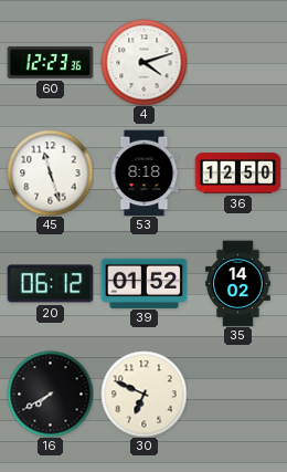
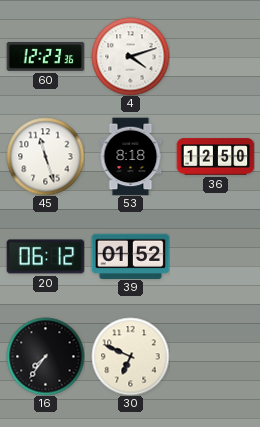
35: 14:02 -> none
16: 7:40 -> 7:36
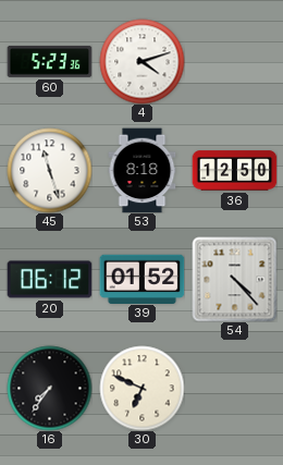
60: 12:23 -> 5:23
54: none -> 4:23
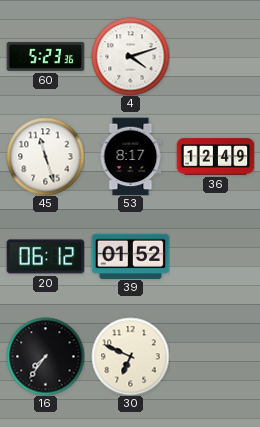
53: 8:18 -> 8:17
36: 12:50 -> 12:49
54: 4:23 -> none
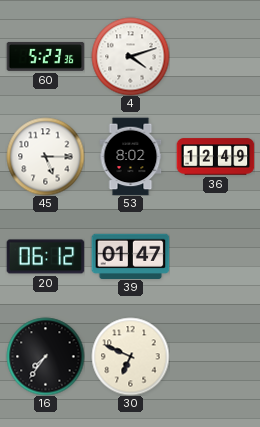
45: 11:27 -> 5:15
53: 8:17 -> 8:02
39: 01:52 -> 01:47
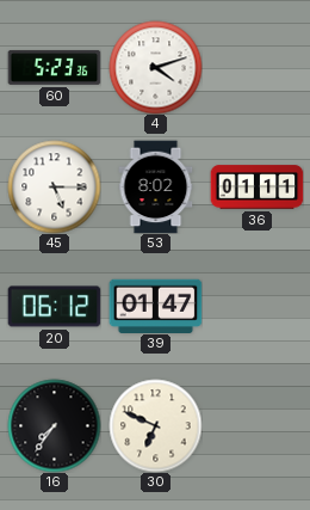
36: 12:49 -> 01:11
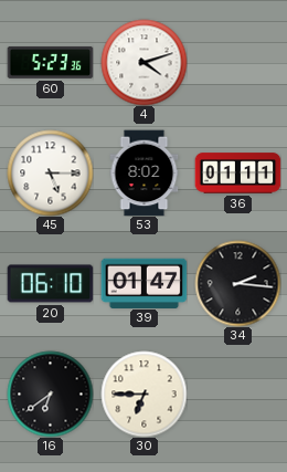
20: 06:12 -> 06:10
34: none -> 2:16
16: 7:36 -> 6:39
30: 6:49 -> 6:45
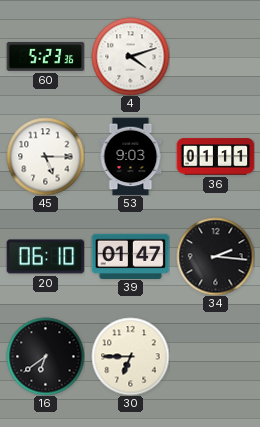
53: 8:02 -> 9:03
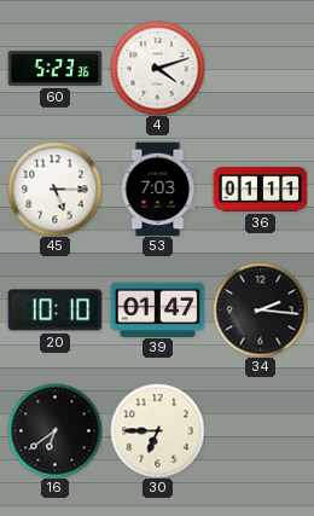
53: 9:03 -> 7:03
20: 06:10 -> 10:10
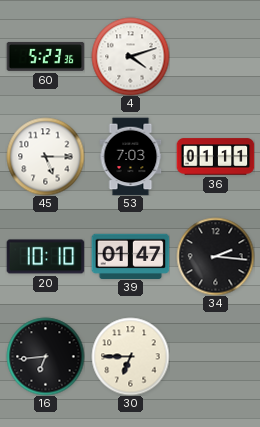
16: 6:39 -> 6:44
